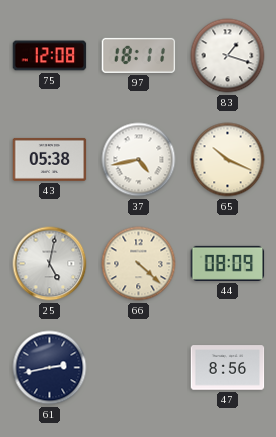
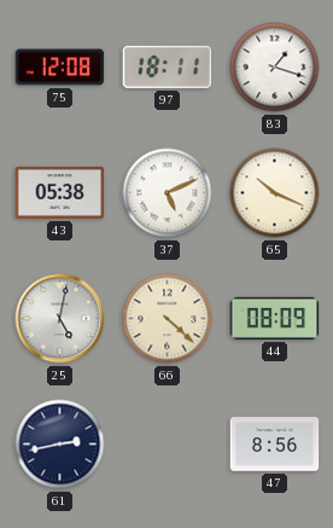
37: 4:43 -> 5:11
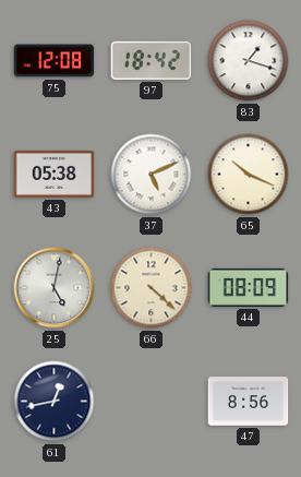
97: 18:11 -> 18:42
61: 2:43 -> 12:43
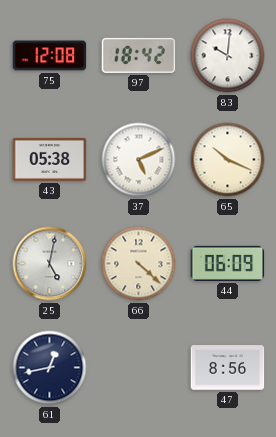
83: 1:18 -> 10:01
44: 08:09 -> 06:09
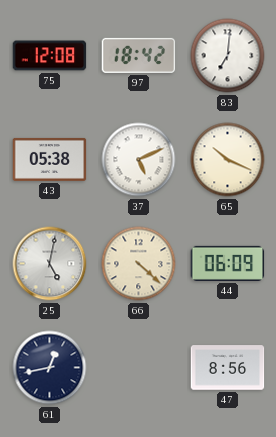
83: 10:01 -> 7:01
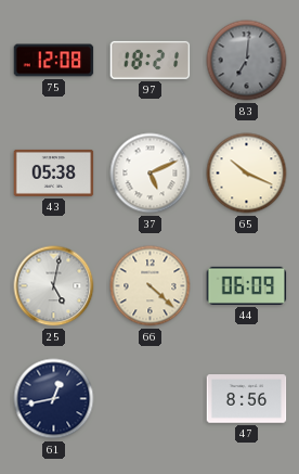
97: 18:42 -> 18:21
83 dial: white -> grey
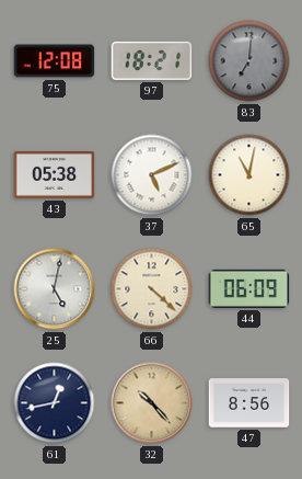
65: 10:19 -> 11:02
32: none -> 10:23
